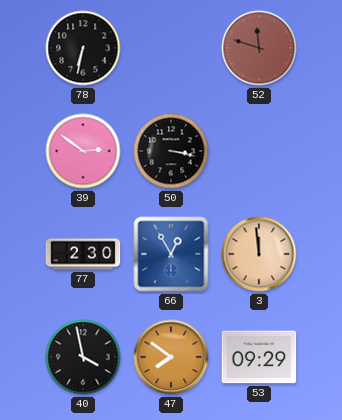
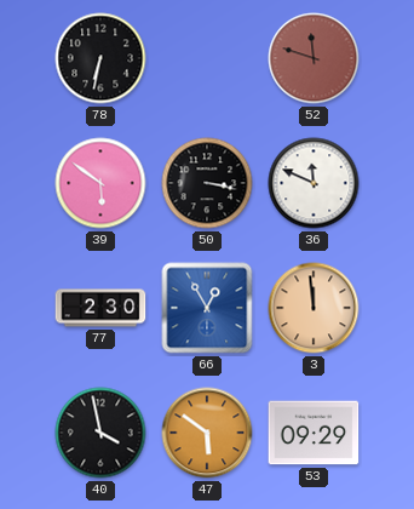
39: 2:51 -> 5:51
36: none -> 11:49
47: 7:51 -> 5:51
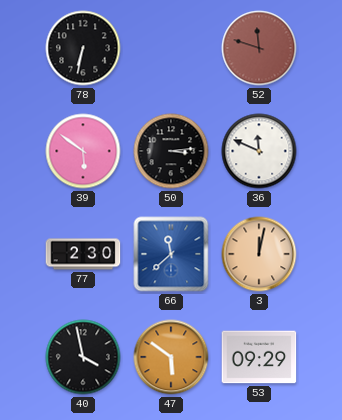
50: 3:17 -> 3:14
66: 12:55 -> 11:38
3: 11:59 -> 12:02
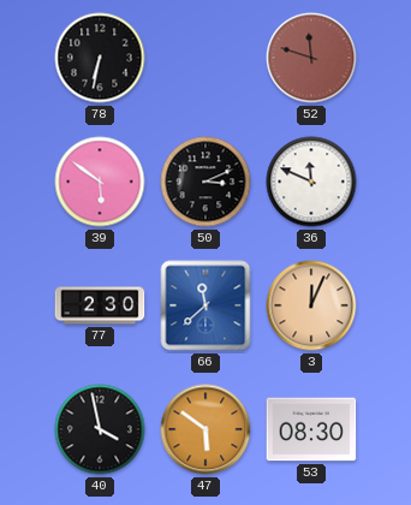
50: 3:14 -> 3:11
3: 12:02 -> 12:04
53: 09:29 -> 08:30
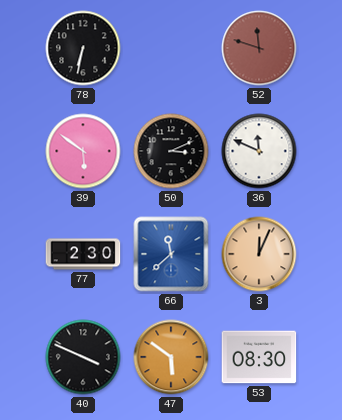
40: 3:58 -> 3:49
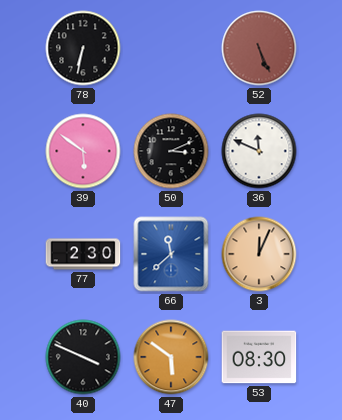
52: 11:48 -> 5:26
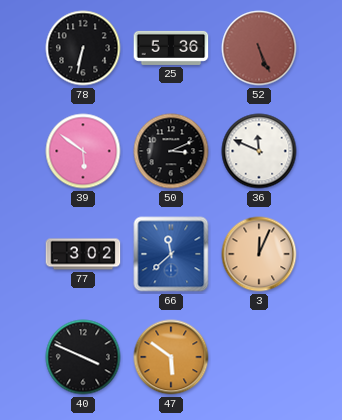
25: none -> 5:36
77: 2:30 -> 3:02
53: 08:30 -> none
